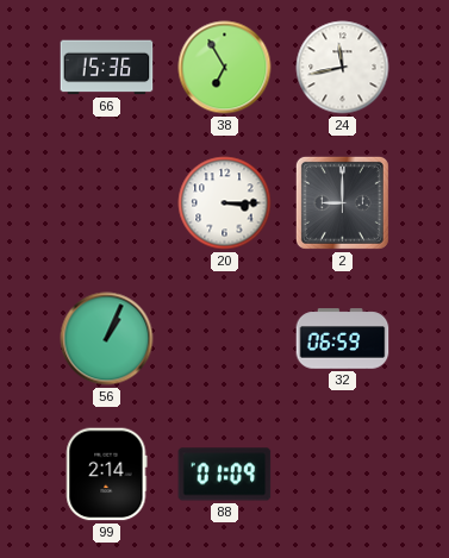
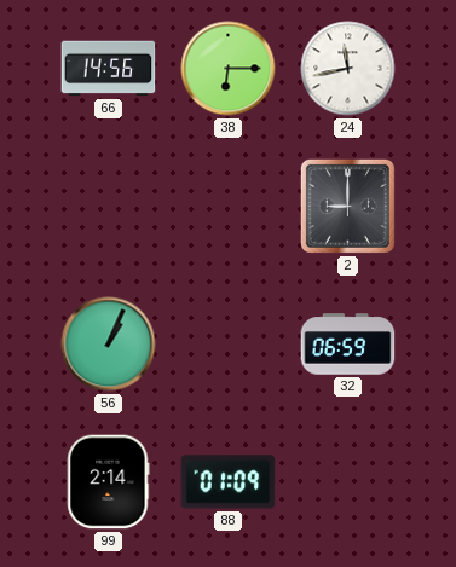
66: 15:36 -> 14:56
38: 6:55 -> 6:15
20: 3:15 -> none
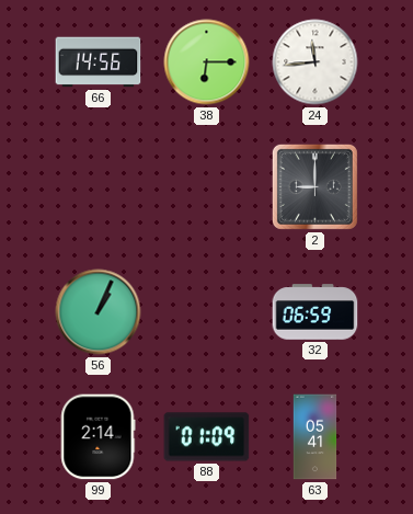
24: 11:43 -> 11:44
63: none -> 05:41
